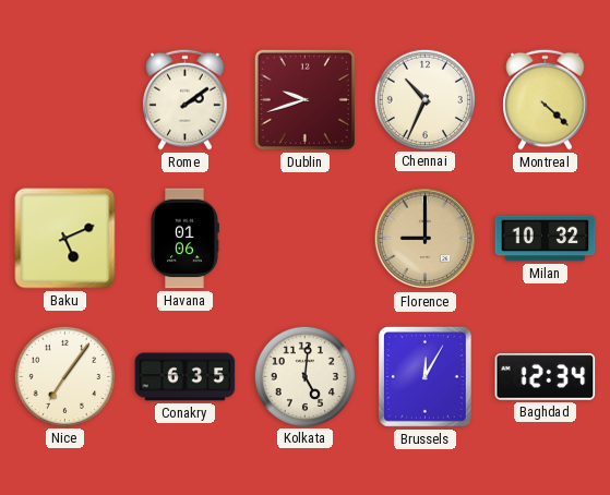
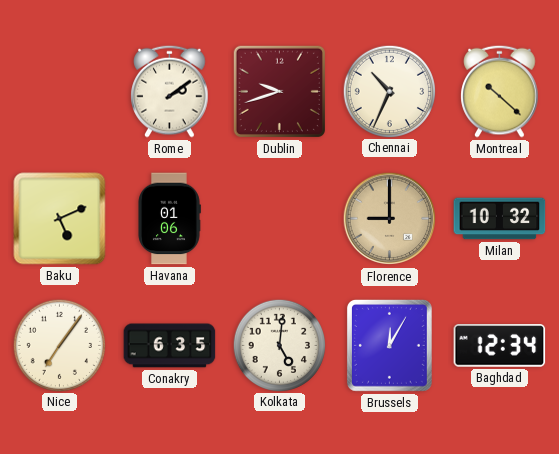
Montreal: 4:22 -> 10:22
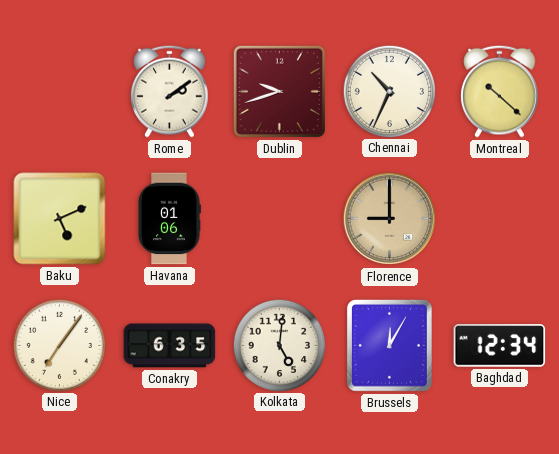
Milan: 10:32 -> none
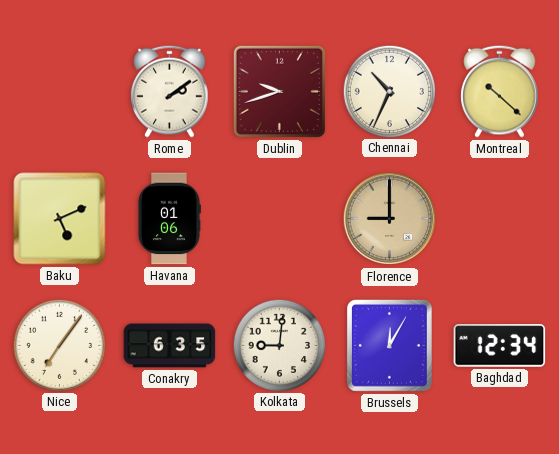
Kolkata: 5:01 -> 9:01
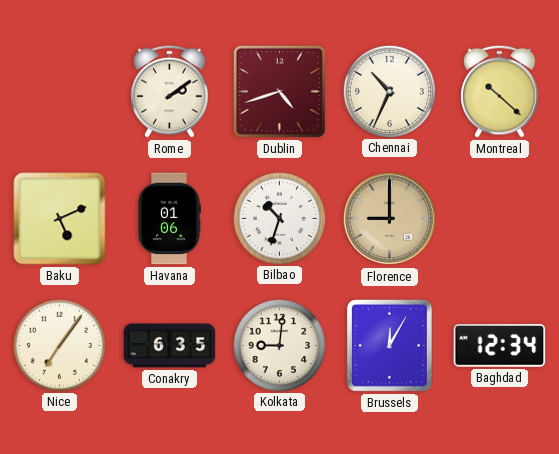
Dublin: 9:42 -> 4:42
Bilbao: none -> 10:33
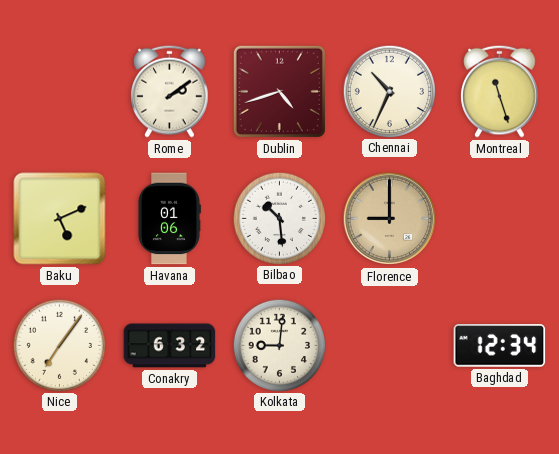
Montreal: 10:22 -> 11:27
Bilbao: 10:33 -> 10:29
Conakry: 6:35 -> 6:32
Brussels: 12:05 -> none
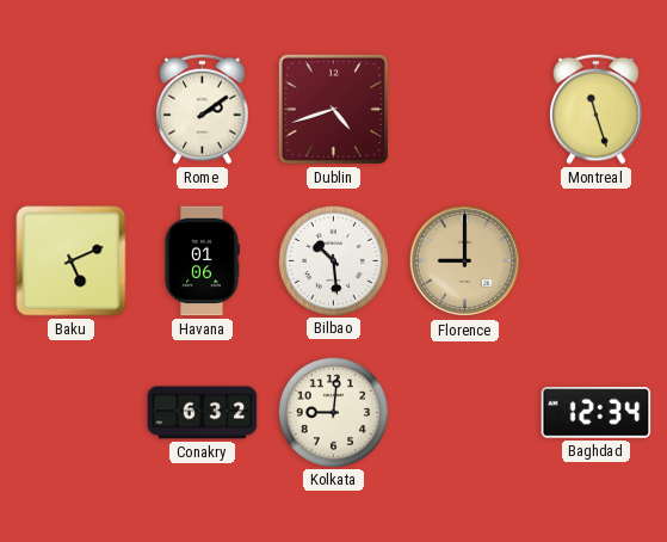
Chennai: 10:34 -> none
Nice: 7:06 -> none
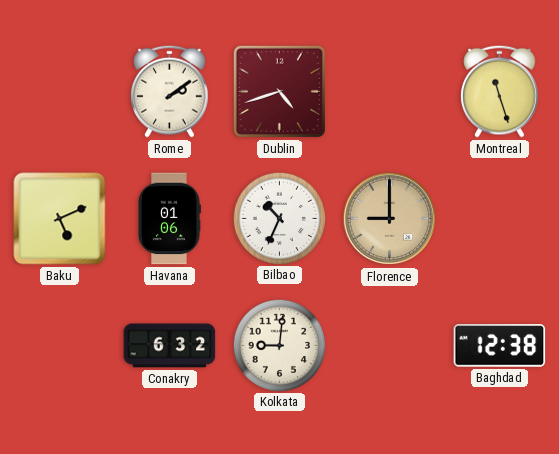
Bilbao: 10:29 -> 10:34
Baghdad: 12:34 -> 12:38
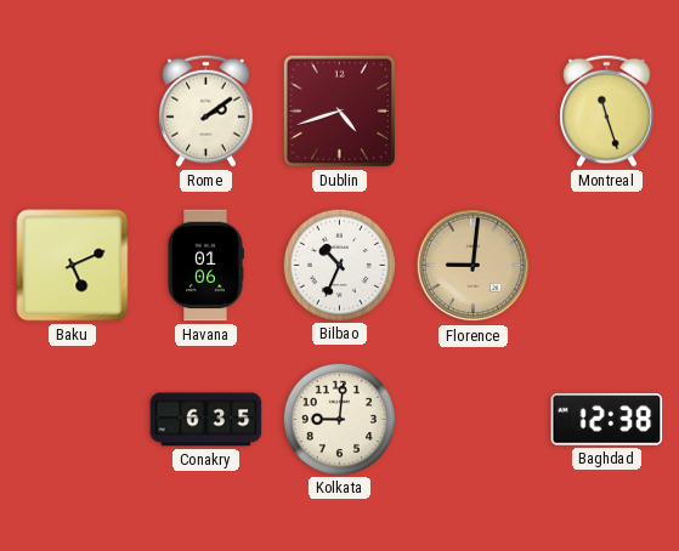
Florence: 9:00 -> 9:01
Conakry: 6:32 -> 6:35
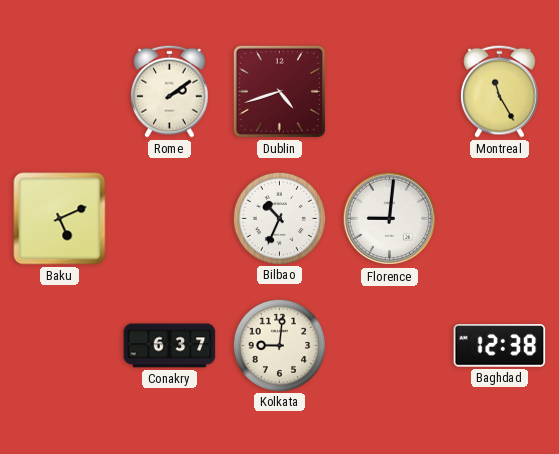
Montreal: 11:27 -> 11:25
Havana: 01:06 -> none
Florence dial: champagne -> white
Conakry: 6:35 -> 6:37
